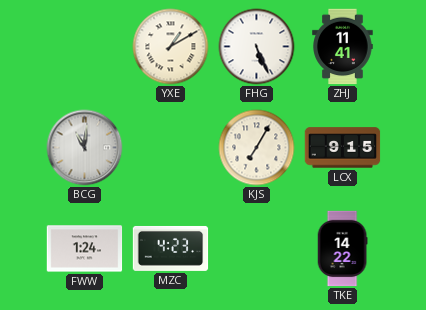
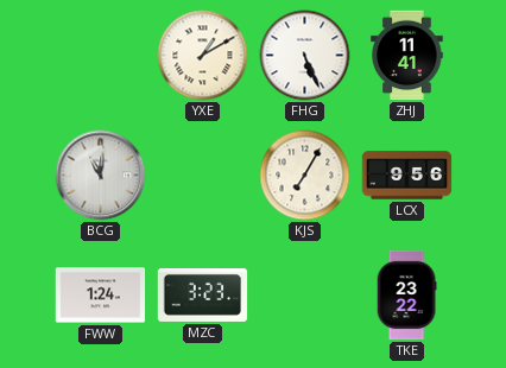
LCX: 9:15 -> 9:56
MZC: 4:23 -> 3:23
TKE: 14:22 -> 23:22
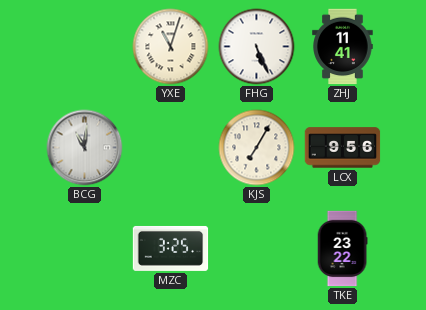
YXE: 1:10 -> 11:03
FWW: 1:24 -> none
MZC: 3:23 -> 3:25
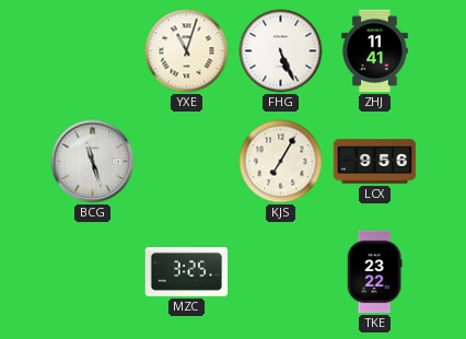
BCG: 11:01 -> 11:27
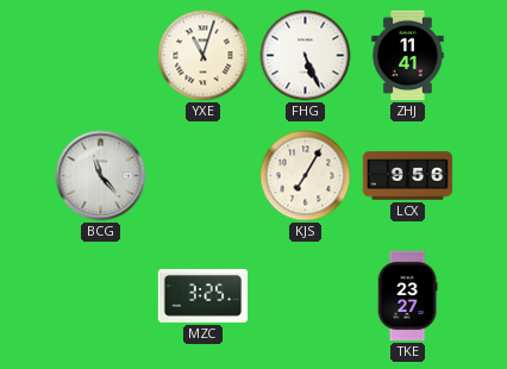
BCG: 11:27 -> 11:23
TKE: 23:22 -> 23:27
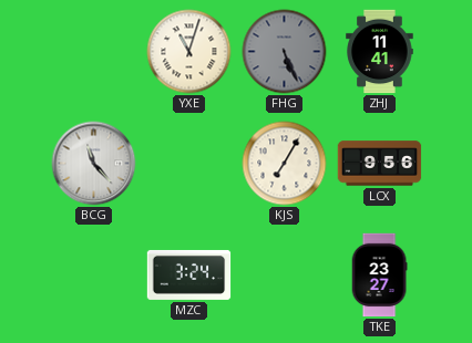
FHG dial: white -> grey
MZC: 3:25 -> 3:24
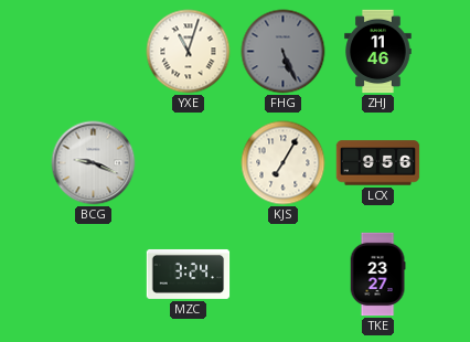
ZHJ: 11:41 -> 11:46
BCG: 11:23 -> 9:19
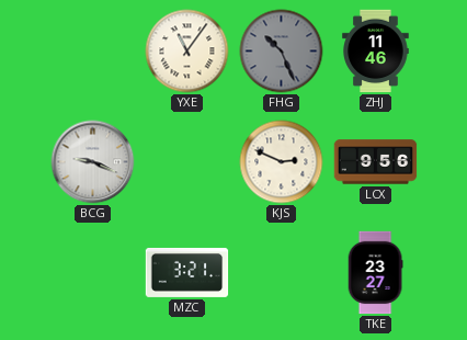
YXE: 11:03 -> 11:06
FHG: 5:26 -> 10:26
KJS: 7:05 -> 2:49
MZC: 3:24 -> 3:21
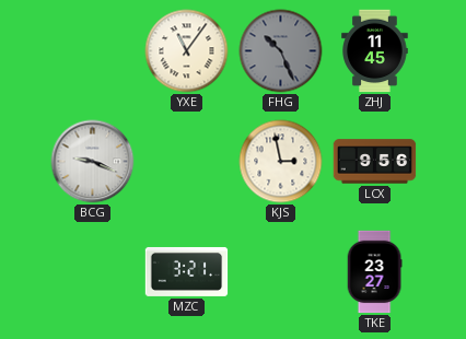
ZHJ: 11:46 -> 11:45
KJS: 2:49 -> 2:58
